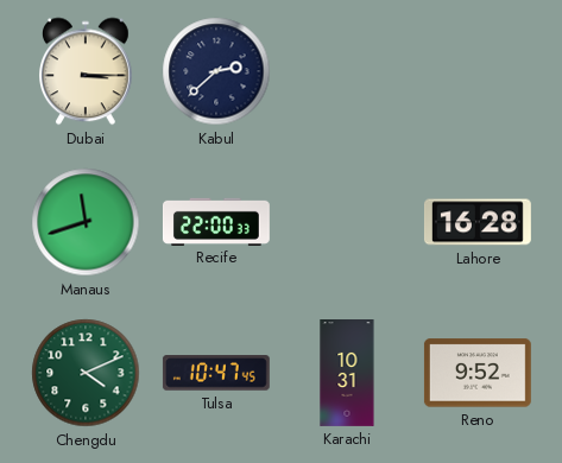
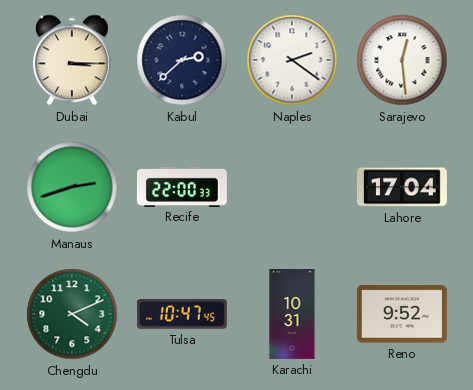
Naples: none -> 2:21
Sarajevo: none -> 12:29
Manaus: 11:42 -> 2:42
Lahore: 16:28 -> 17:04
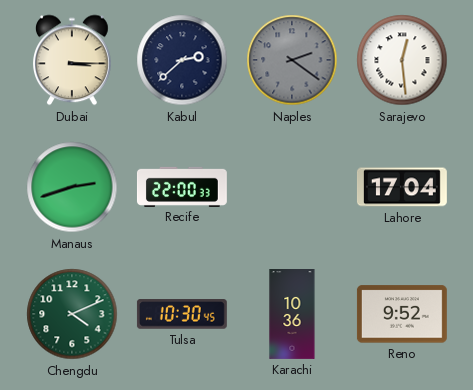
Naples dial: white -> grey
Tulsa: 10:47 -> 10:30
Karachi: 10:31 -> 10:36
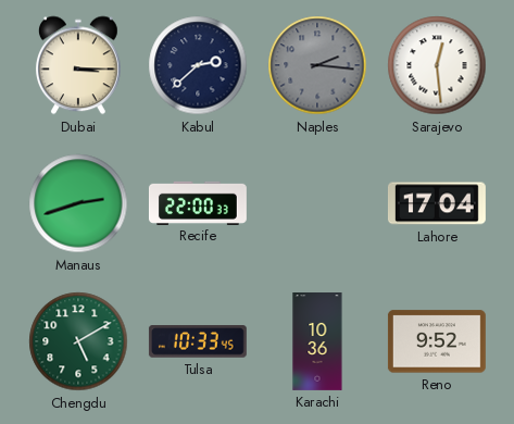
Naples: 2:21 -> 2:16
Chengdu: 4:11 -> 5:10
Tulsa: 10:30 -> 10:33
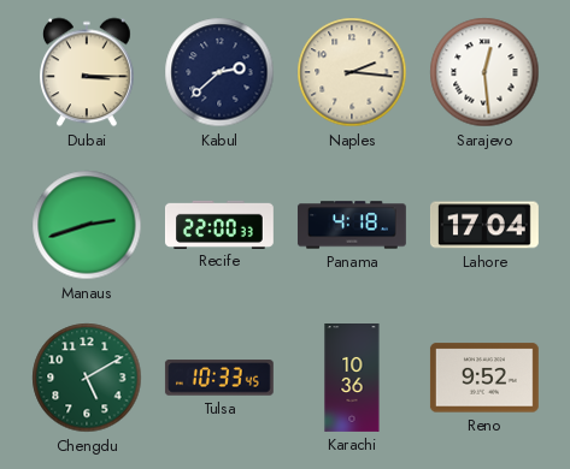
Naples dial: grey -> cream
Panama: none -> 4:18
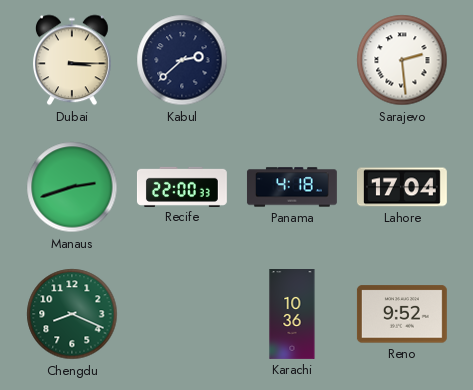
Naples: 2:16 -> none
Sarajevo: 12:29 -> 2:29
Chengdu: 5:10 -> 8:19
Tulsa: 10:33 -> none
